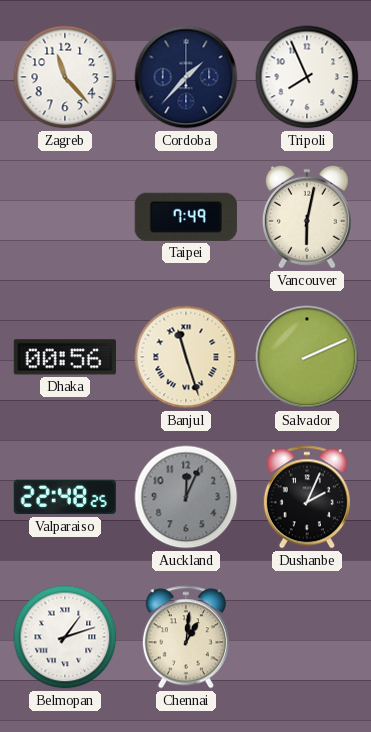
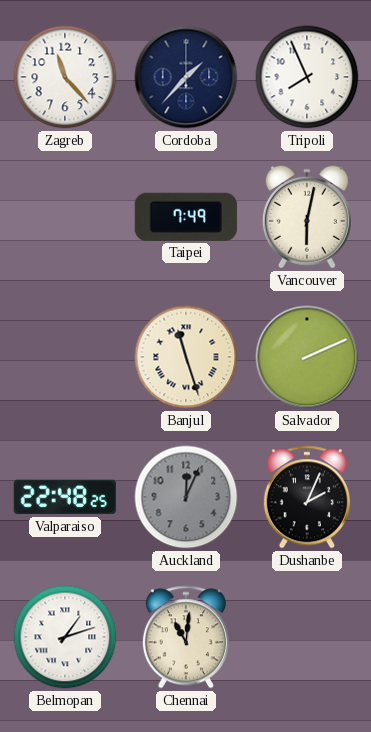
Dhaka: 00:56 -> none
Chennai: 1:01 -> 11:01
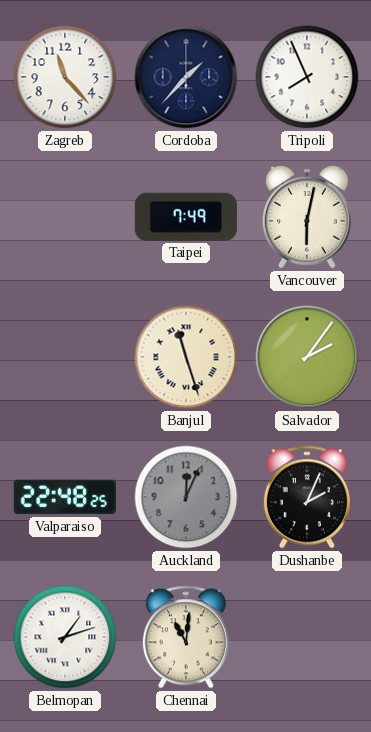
Salvador: 2:11 -> 2:06
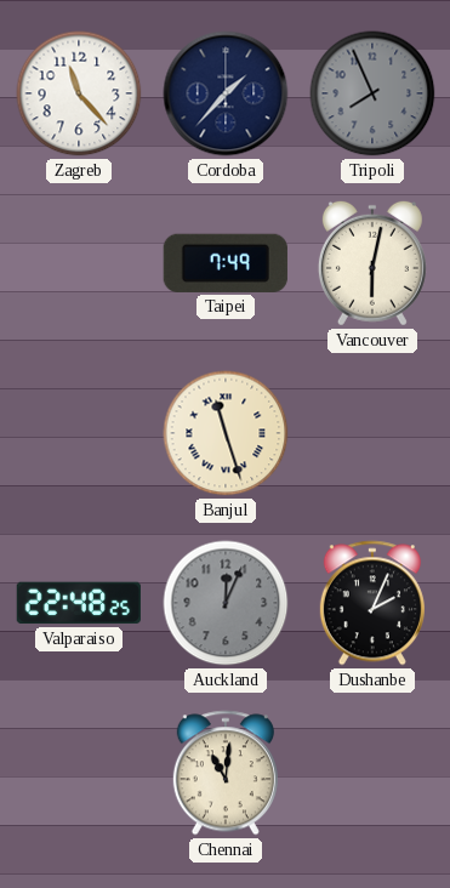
Tripoli dial: white -> grey
Salvador: 2:06 -> none
Belmopan: 1:12 -> none
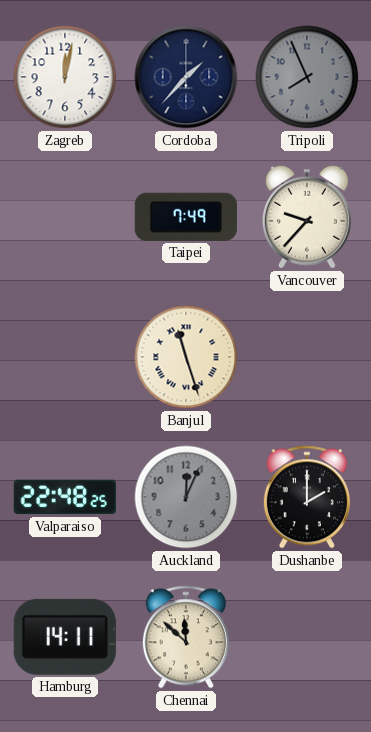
Zagreb: 11:23 -> 12:02
Vancouver: 6:02 -> 9:37
Dushanbe: 2:04 -> 2:00
Hamburg: none -> 14:11
Chennai: 11:01 -> 11:52
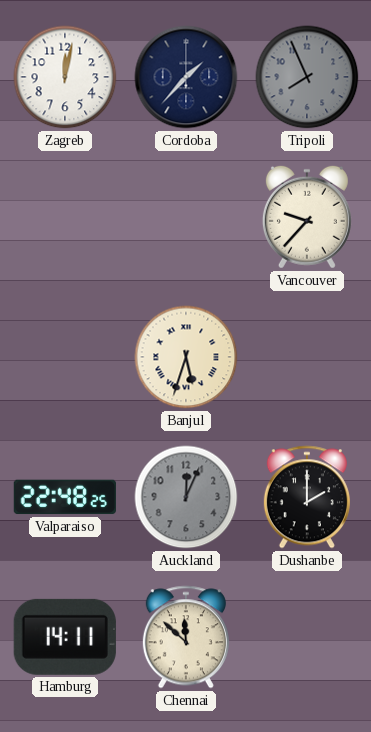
Taipei: 7:49 -> none
Banjul: 11:27 -> 5:33
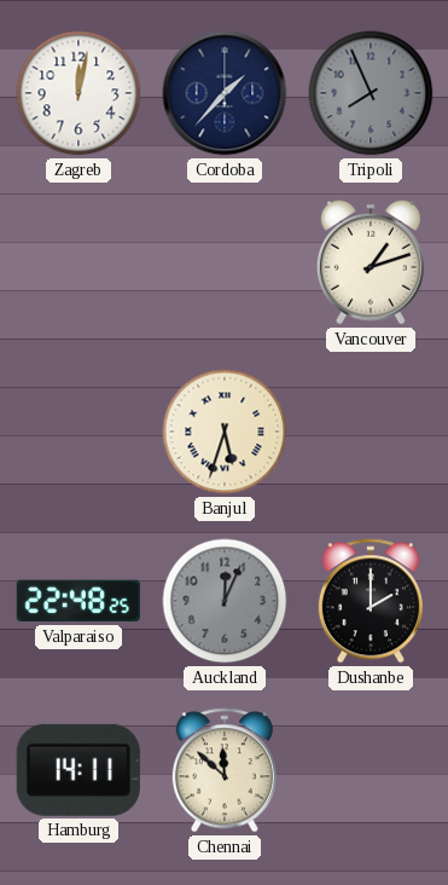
Vancouver: 9:37 -> 1:12
